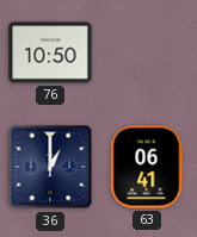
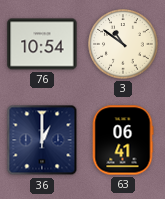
76: 10:50 -> 10:54
3: none -> 10:51
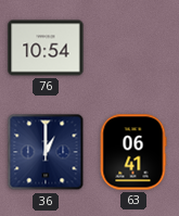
3: 10:51 -> none
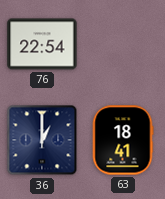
76: 10:54 -> 22:54
63: 06:41 -> 18:41
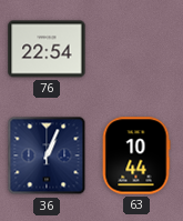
36: 1:00 -> 1:04
63: 18:41 -> 10:44
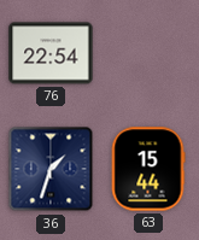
36: 1:04 -> 1:33
63: 10:44 -> 15:44
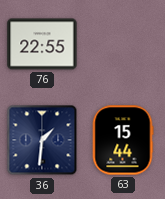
76: 22:54 -> 22:55
36: 1:33 -> 1:31
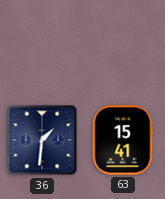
76: 22:55 -> none
63: 15:44 -> 15:41
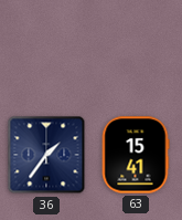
36: 1:31 -> 1:36
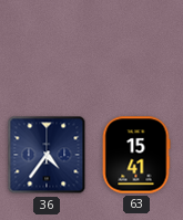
36: 1:36 -> 4:36
